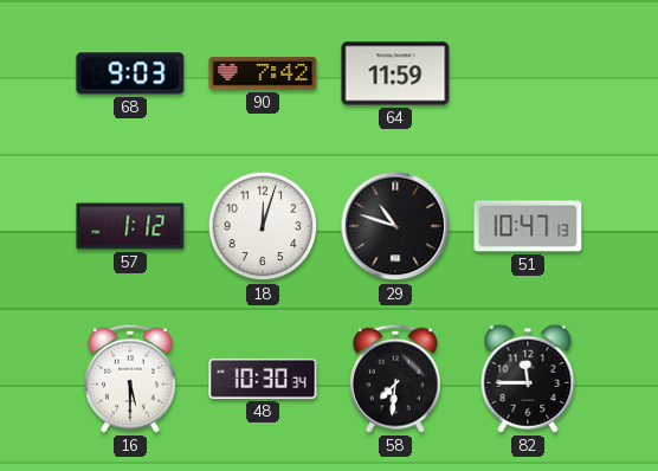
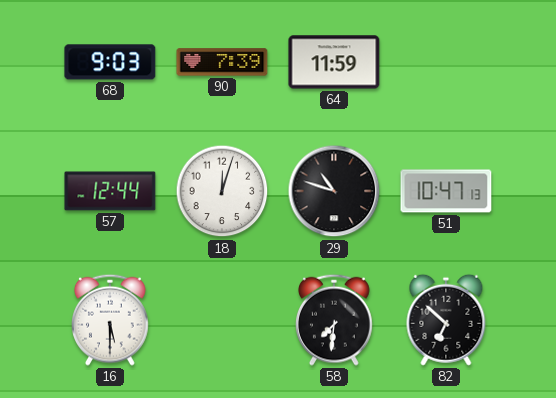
90: 7:42 -> 7:39
57: 1:12 -> 12:44
48: 10:30 -> none
82: 11:45 -> 6:52
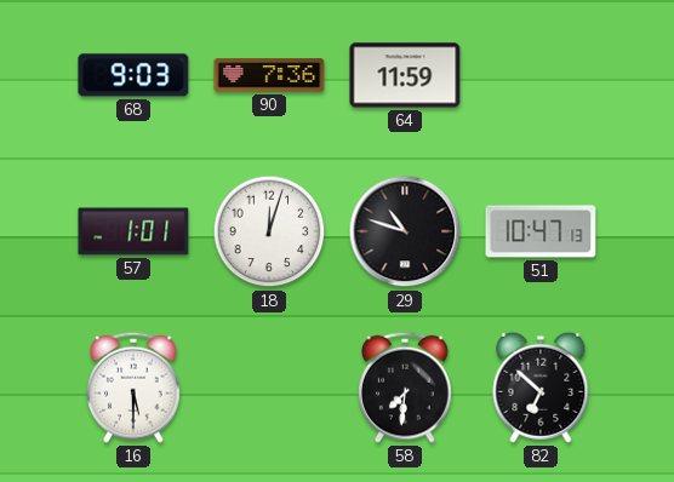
90: 7:39 -> 7:36
57: 12:44 -> 1:01
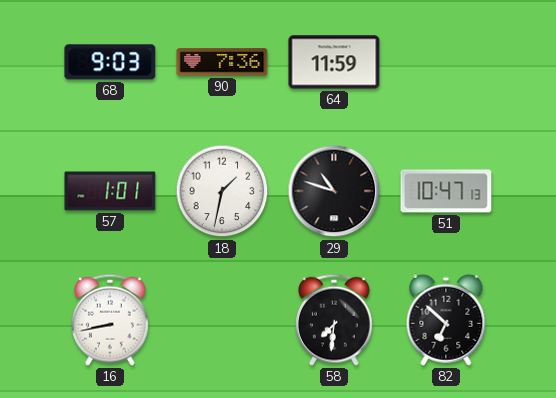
18: 12:03 -> 1:32
16: 5:30 -> 8:43
